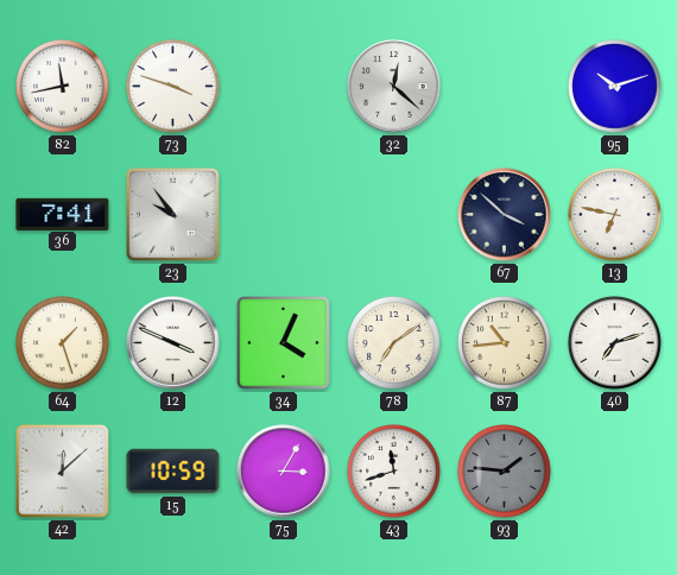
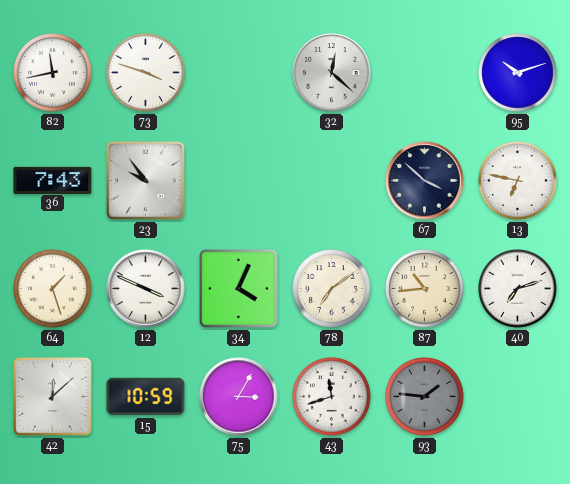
36: 7:41 -> 7:43
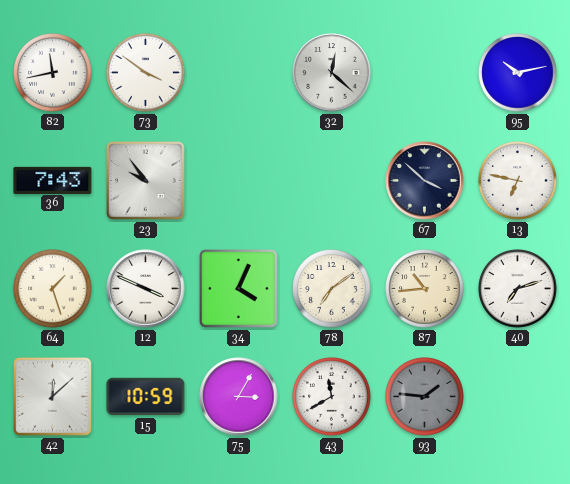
73: 3:48 -> 3:51
95: 10:12 -> 10:13
43: 11:42 -> 11:40
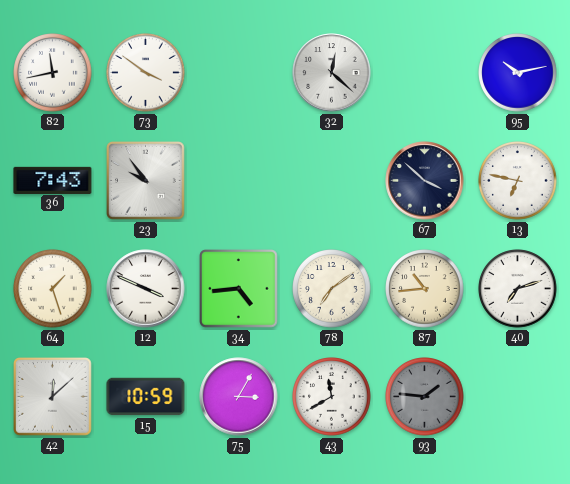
34: 4:04 -> 4:44
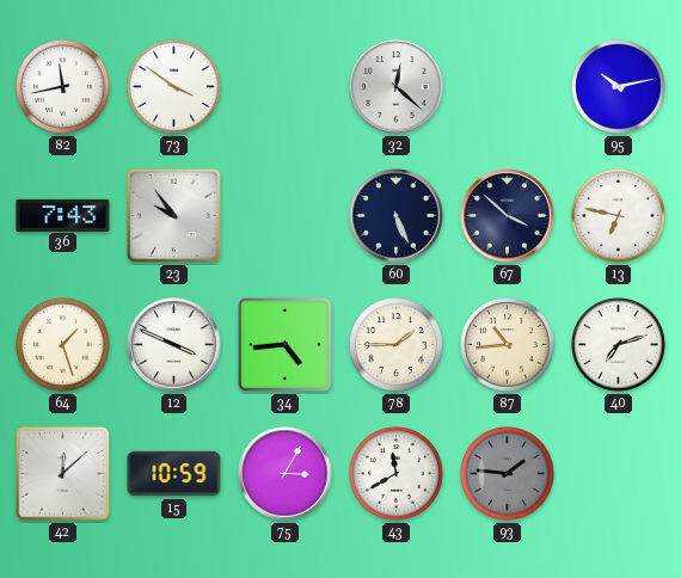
60: none -> 5:26
78: 7:09 -> 1:45
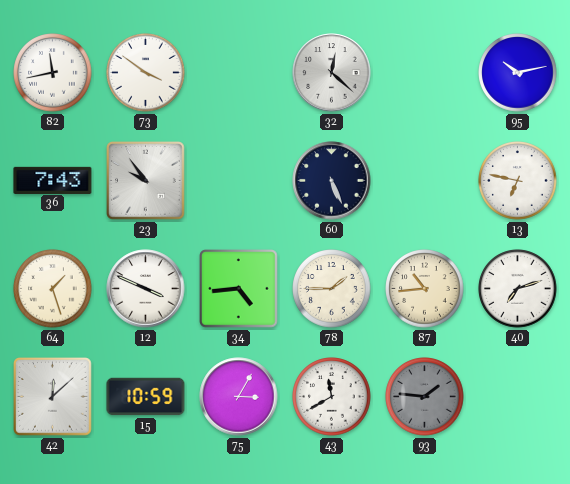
67: 3:52 -> none
